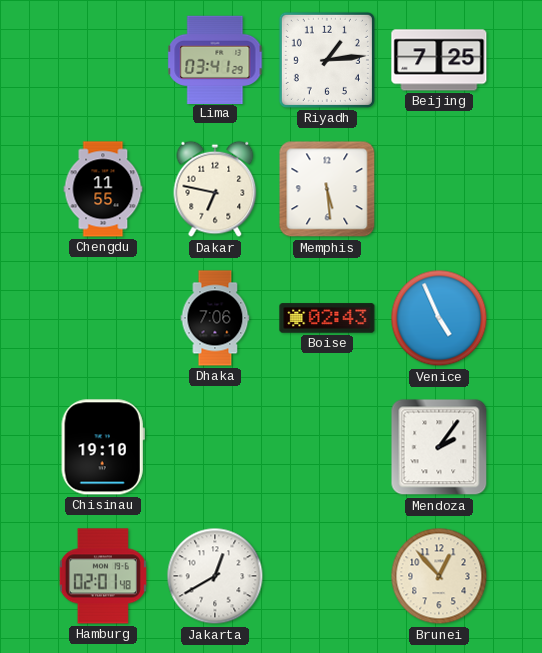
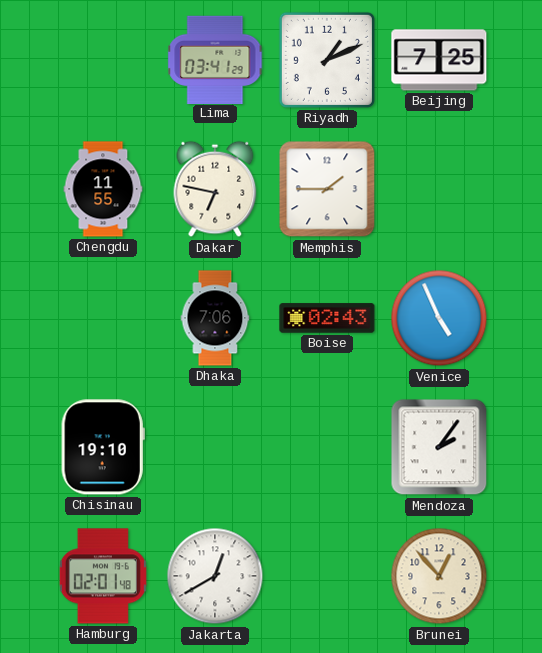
Riyadh: 1:14 -> 1:11
Memphis: 5:29 -> 1:45
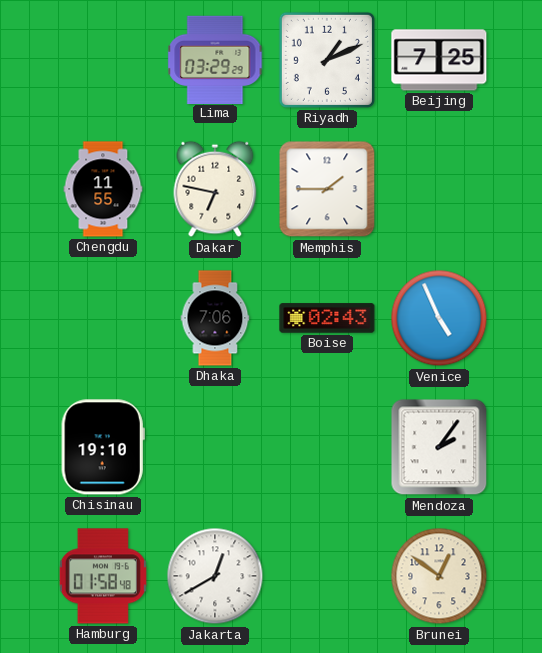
Lima: 03:41 -> 03:29
Hamburg: 02:01 -> 01:58
Brunei: 12:53 -> 12:51
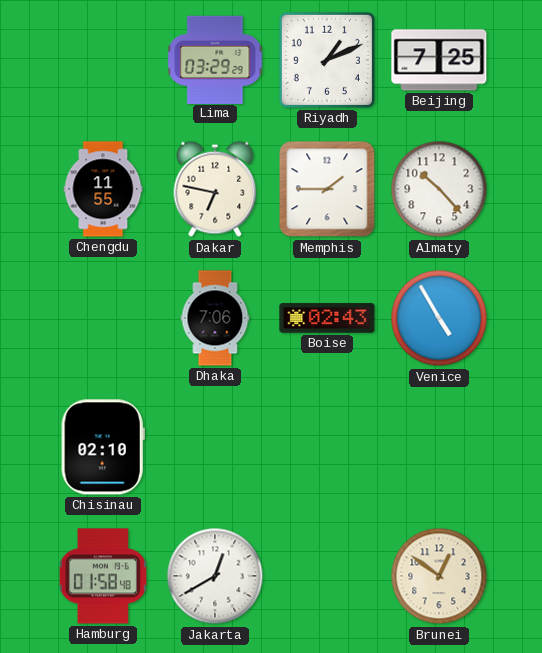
Almaty: none -> 10:23
Venice: 4:56 -> 4:55
Chisinau: 19:10 -> 02:10
Mendoza: 2:06 -> none
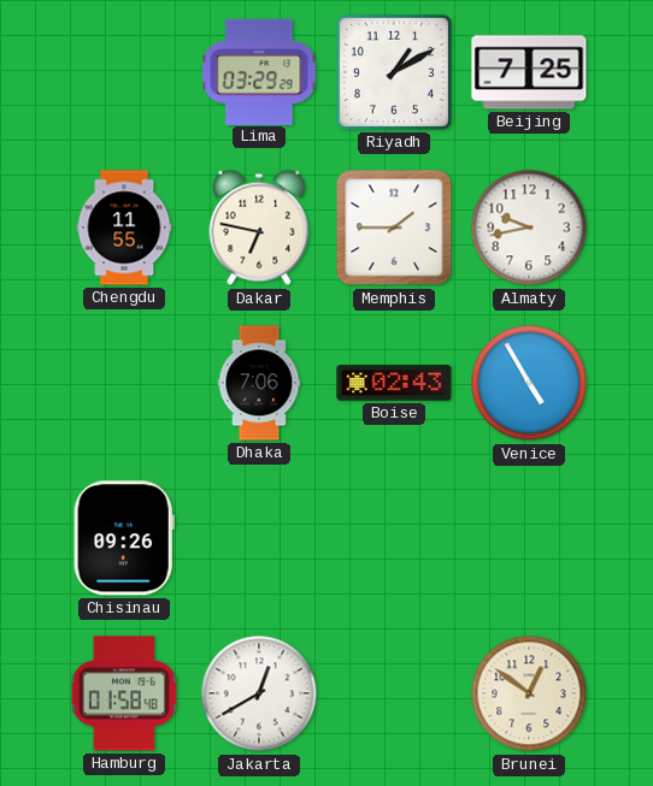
Riyadh: 1:11 -> 1:10
Almaty: 10:23 -> 9:43
Chisinau: 02:10 -> 09:26
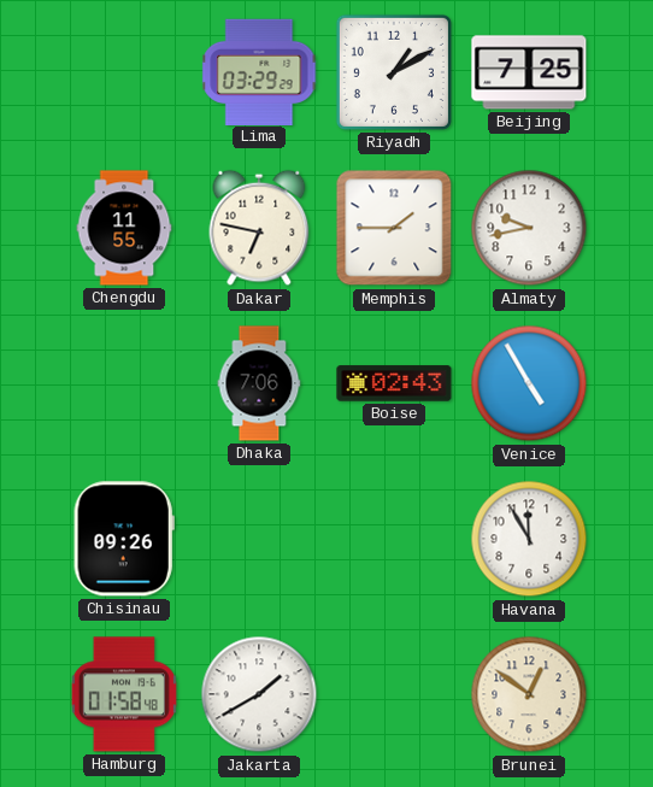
Havana: none -> 11:55
Jakarta: 12:40 -> 1:40
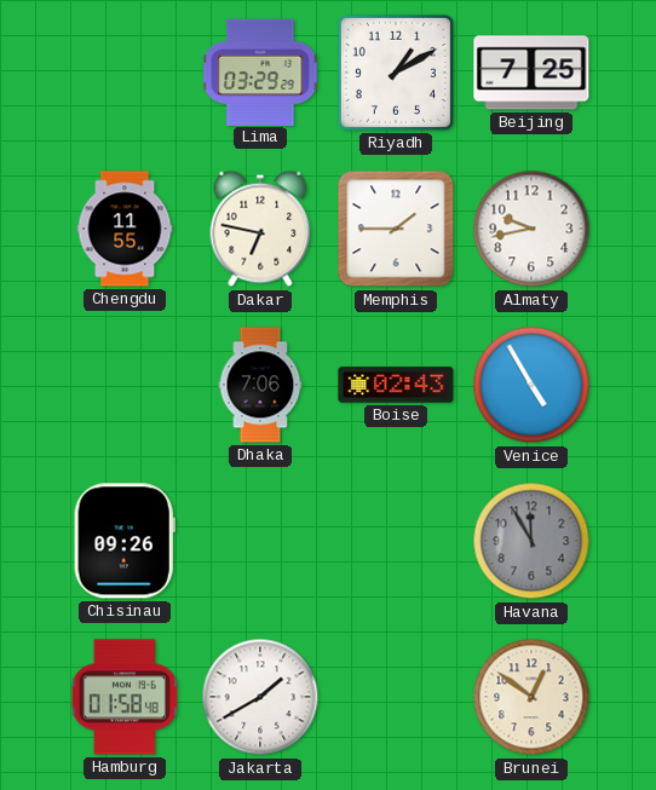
Havana dial: white -> grey
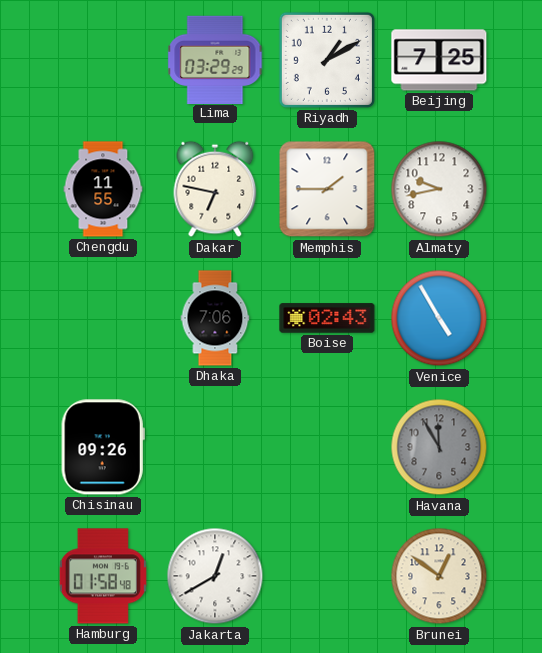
Jakarta: 1:40 -> 12:40
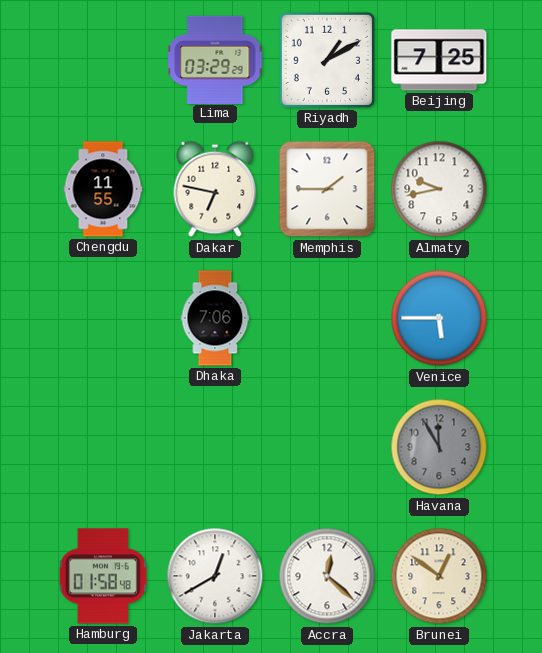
Boise: 02:43 -> none
Venice: 4:55 -> 5:45
Chisinau: 09:26 -> none
Accra: none -> 12:22
